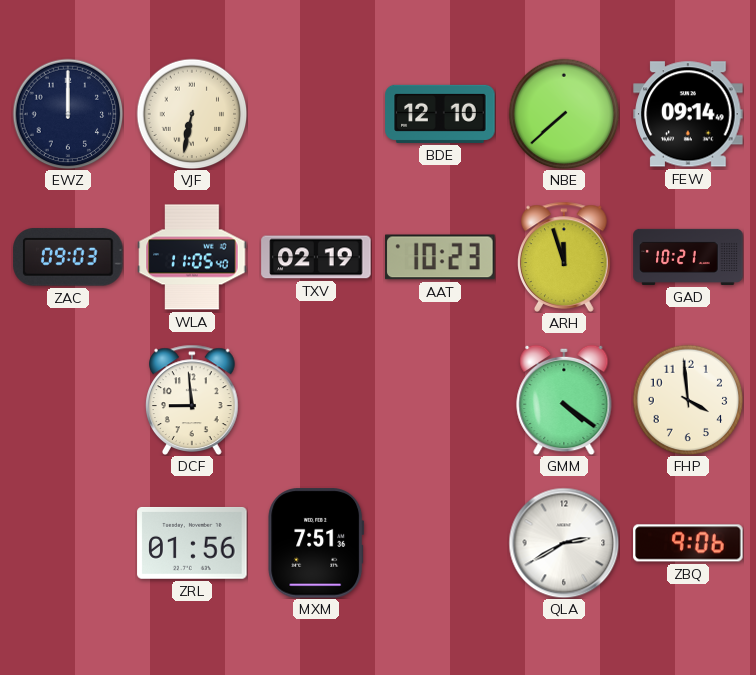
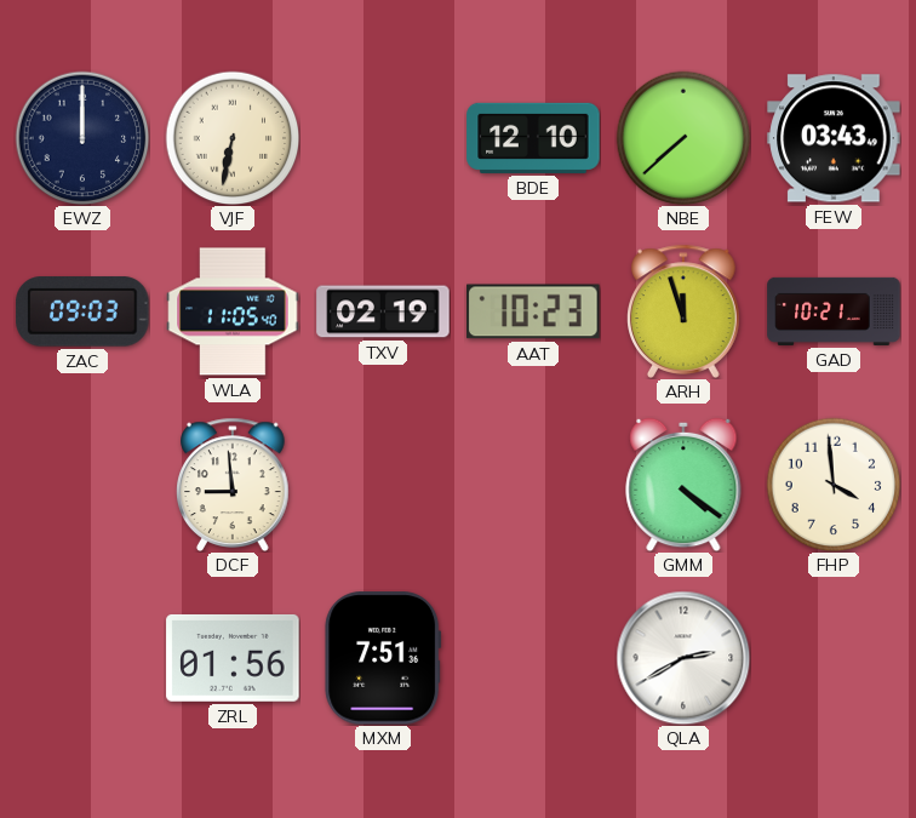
FEW: 09:14 -> 03:43
ZBQ: 9:06 -> none
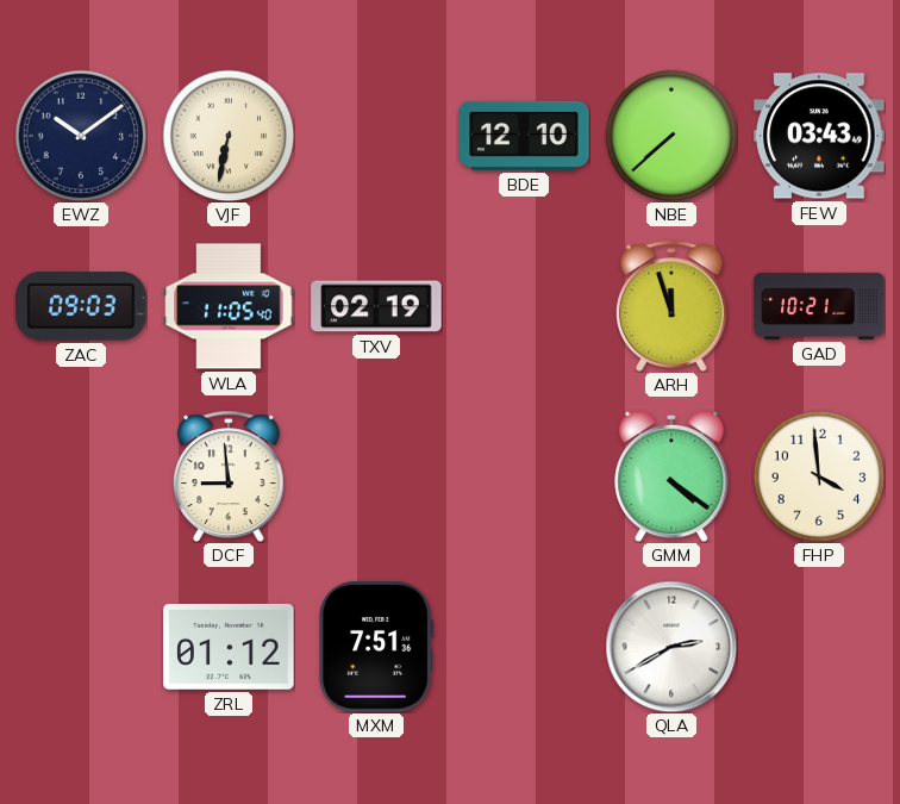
EWZ: 12:00 -> 10:09
AAT: 10:23 -> none
ZRL: 01:56 -> 01:12
